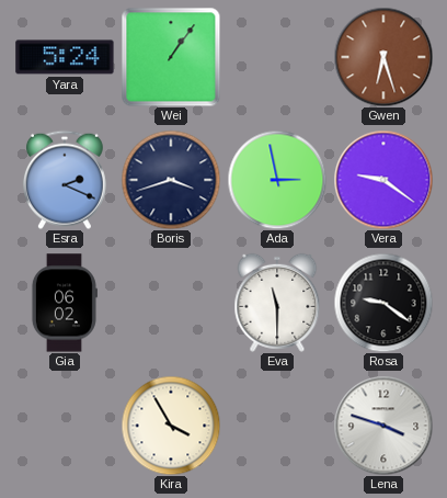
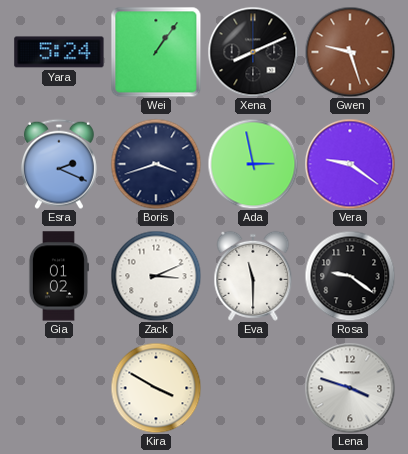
Xena: none -> 8:11
Gwen: 6:27 -> 9:27
Gia: 06:02 -> 01:02
Zack: none -> 3:11
Kira: 3:55 -> 3:50
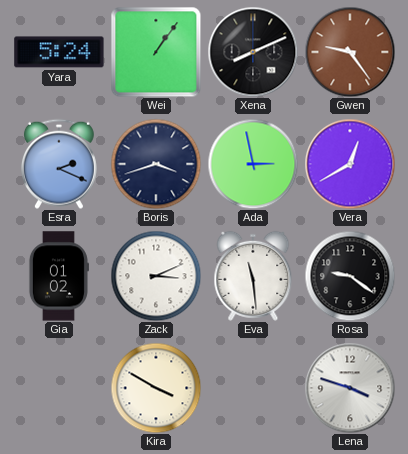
Gwen: 9:27 -> 9:24
Vera: 9:21 -> 12:40
Eva: 11:30 -> 11:29
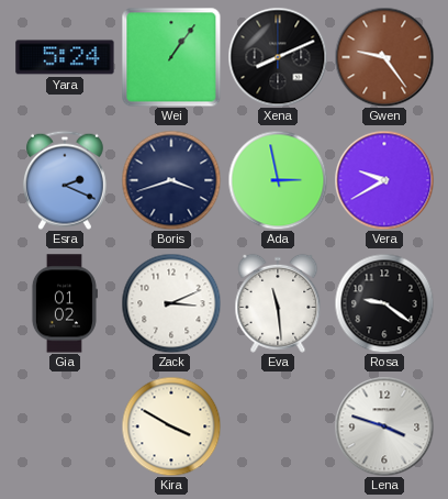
Vera: 12:40 -> 9:40
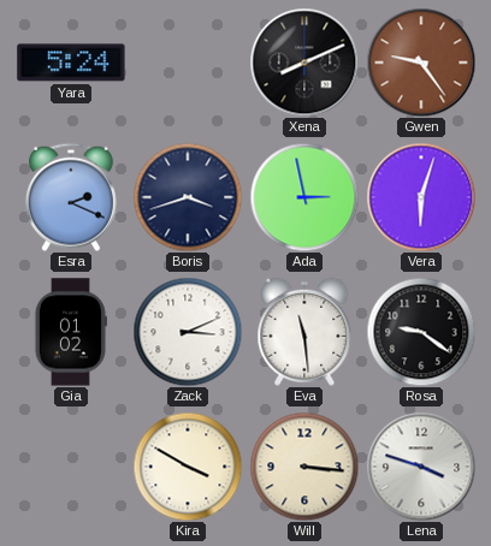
Wei: 1:06 -> none
Vera: 9:40 -> 6:03
Will: none -> 3:16
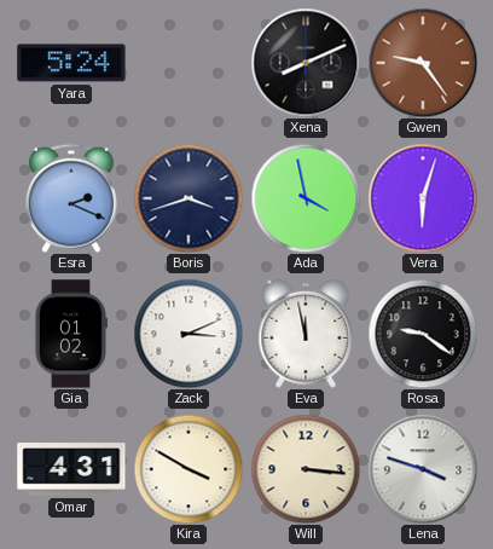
Ada: 2:58 -> 3:58
Eva: 11:29 -> 11:58
Omar: none -> 4:31
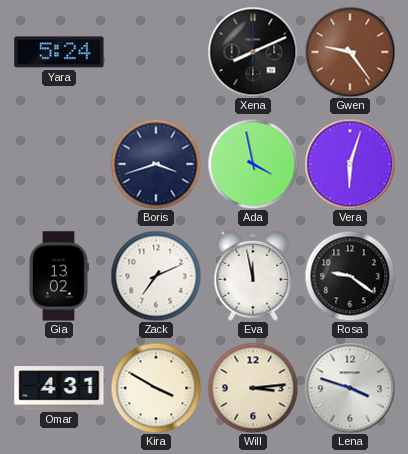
Esra: 2:19 -> none
Gia: 01:02 -> 13:02
Zack: 3:11 -> 7:11
Will: 3:16 -> 3:14
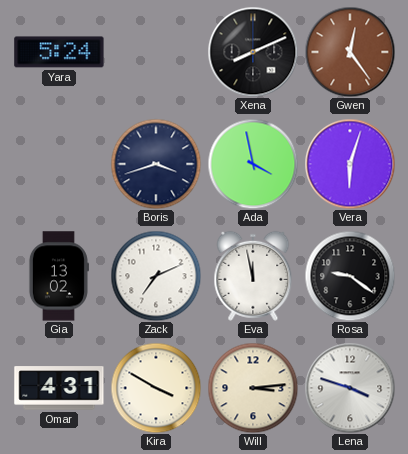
Gwen: 9:24 -> 12:24
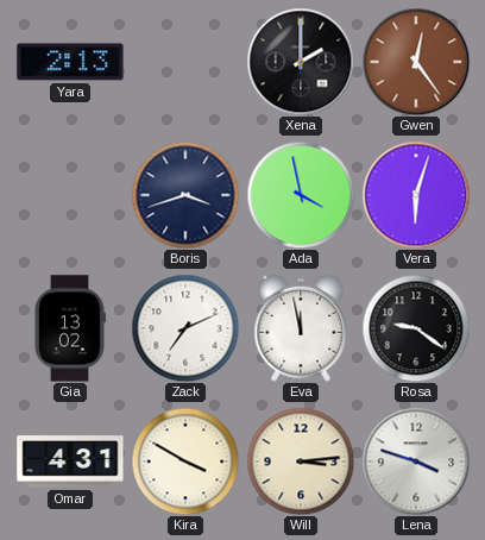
Yara: 5:24 -> 2:13
Xena: 8:11 -> 2:00
